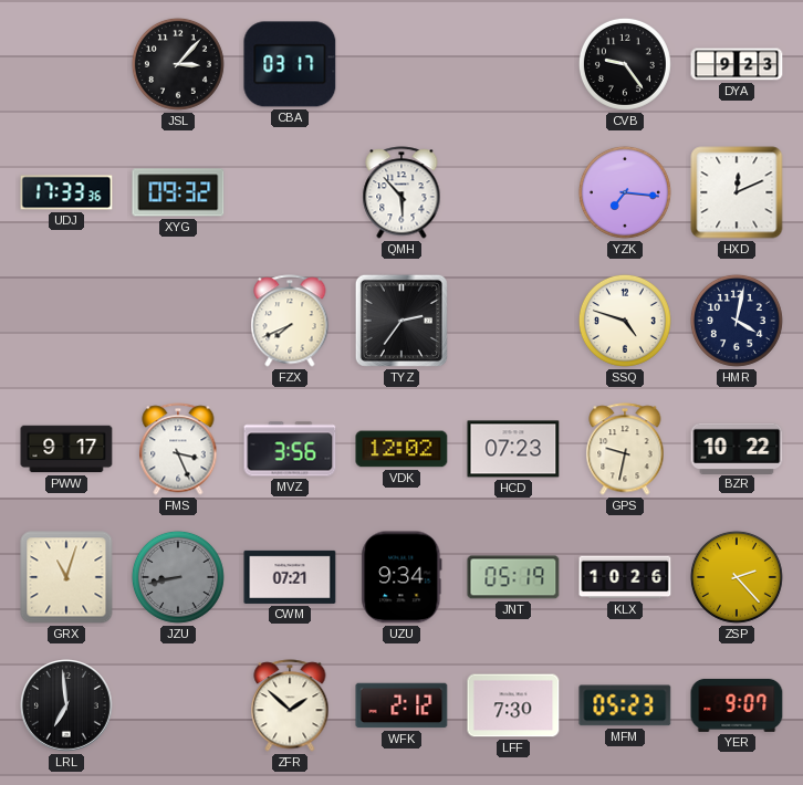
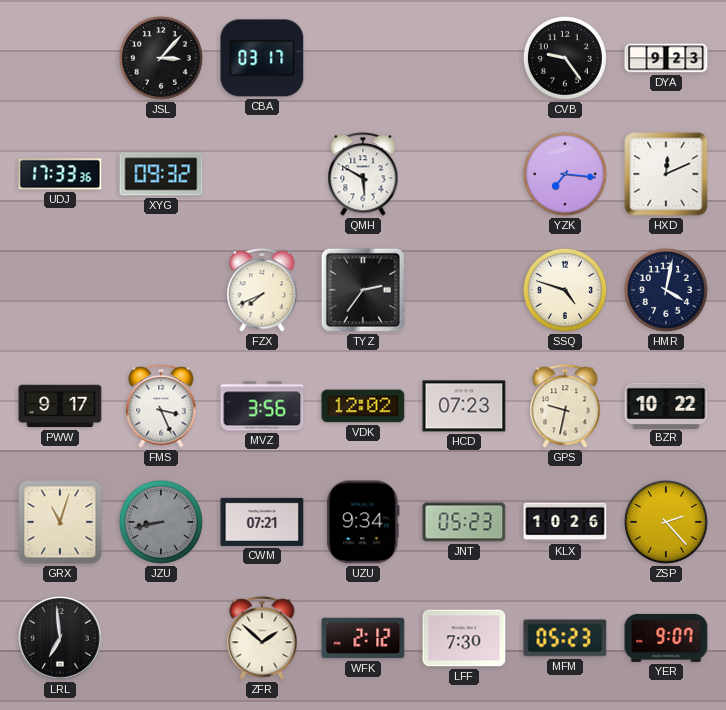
QMH: 5:53 -> 5:50
JNT: 05:19 -> 05:23
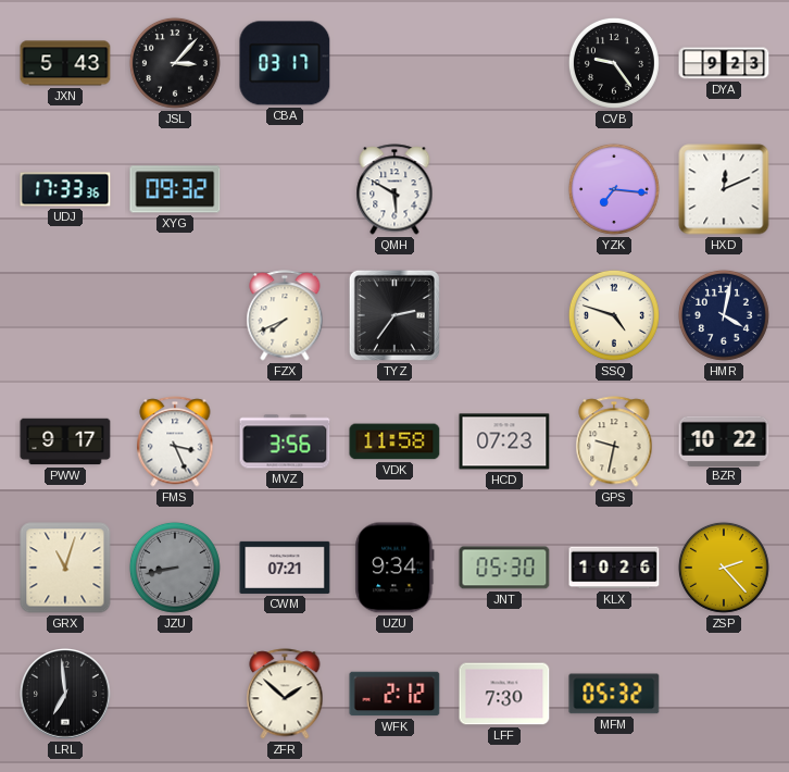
JXN: none -> 5:43
VDK: 12:02 -> 11:58
JNT: 05:23 -> 05:30
MFM: 05:23 -> 05:32
YER: 9:07 -> none
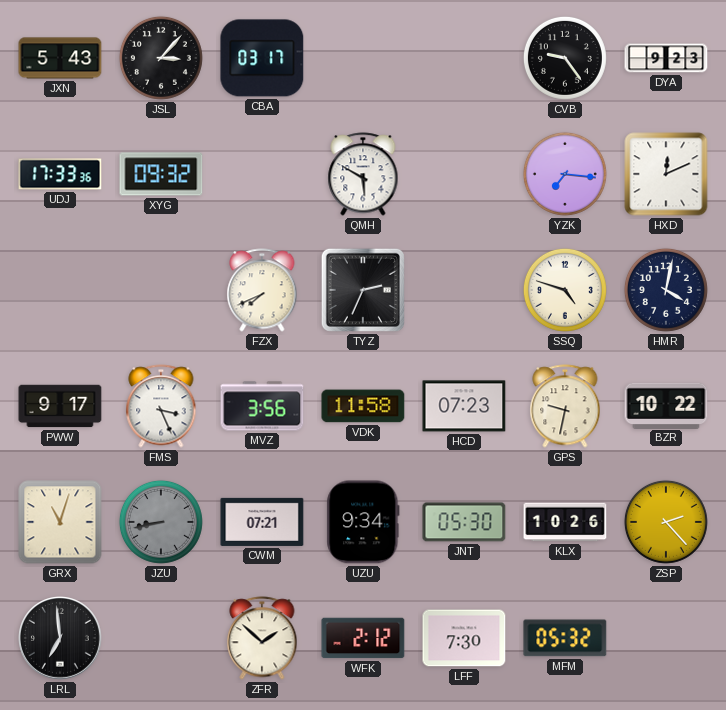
TYZ: 2:36 -> 2:34
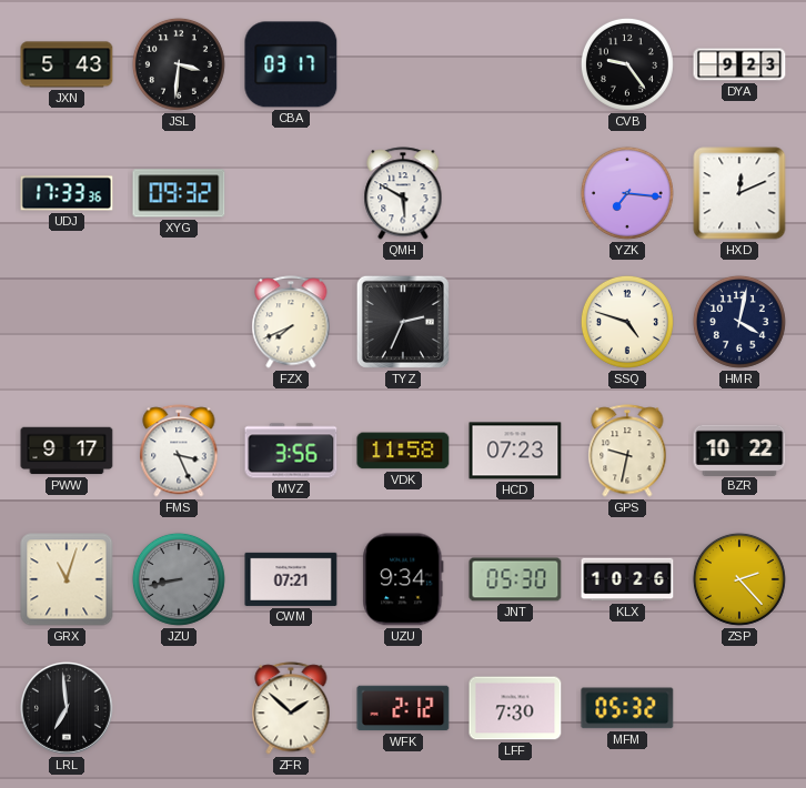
JSL: 3:07 -> 3:31
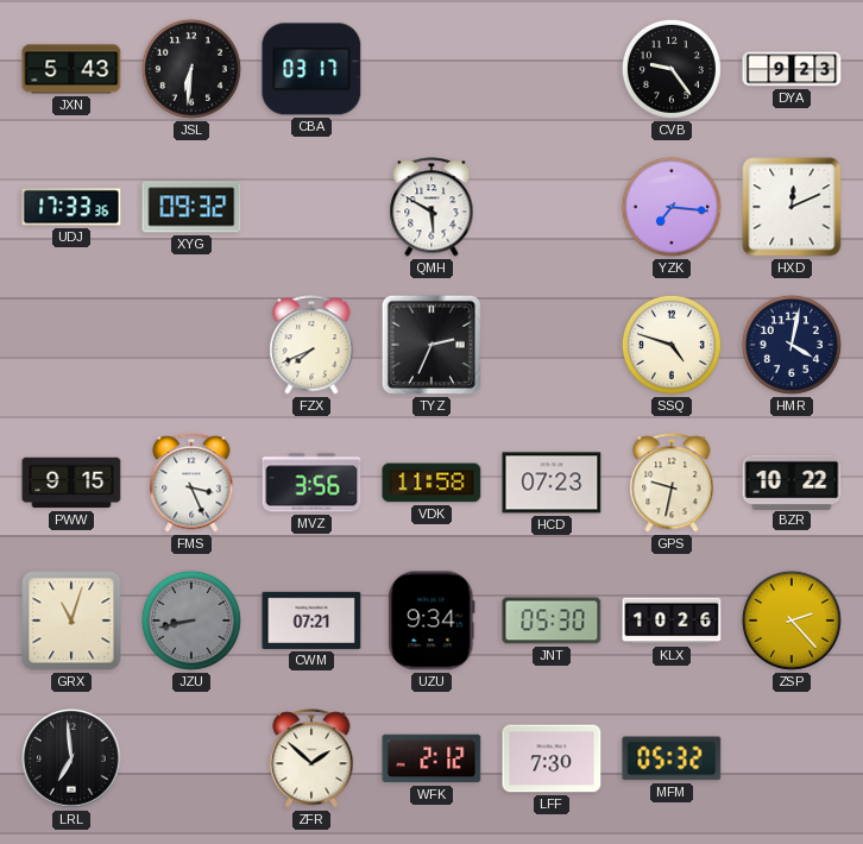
JSL: 3:31 -> 6:31
PWW: 9:17 -> 9:15
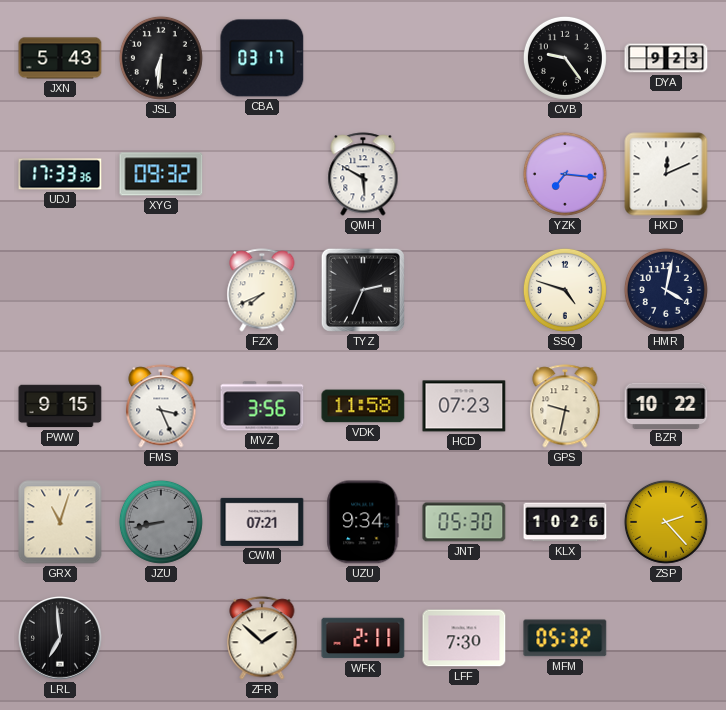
WFK: 2:12 -> 2:11
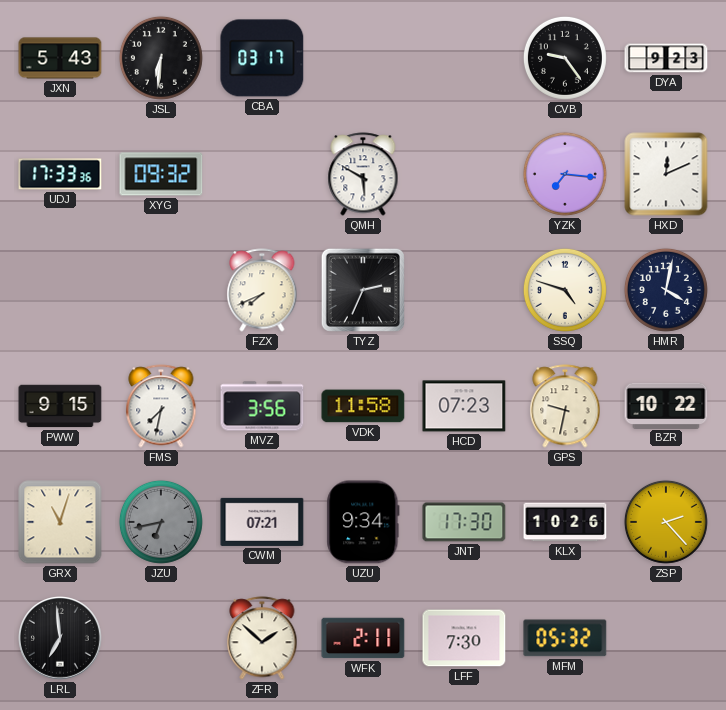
FMS: 3:26 -> 7:32
JZU: 8:43 -> 6:43
JNT: 05:30 -> 17:30
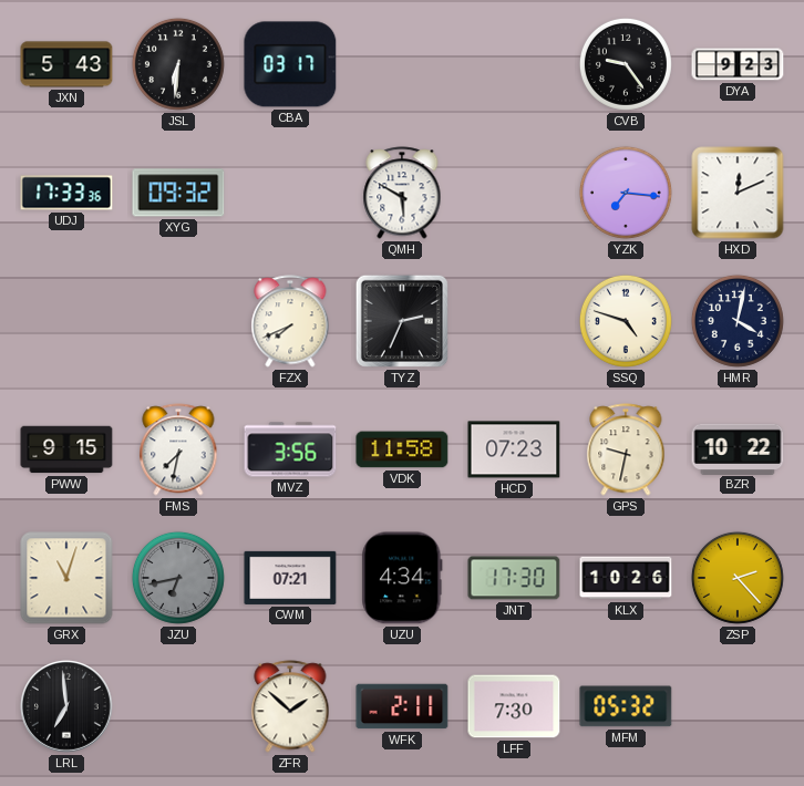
UZU: 9:34 -> 4:34
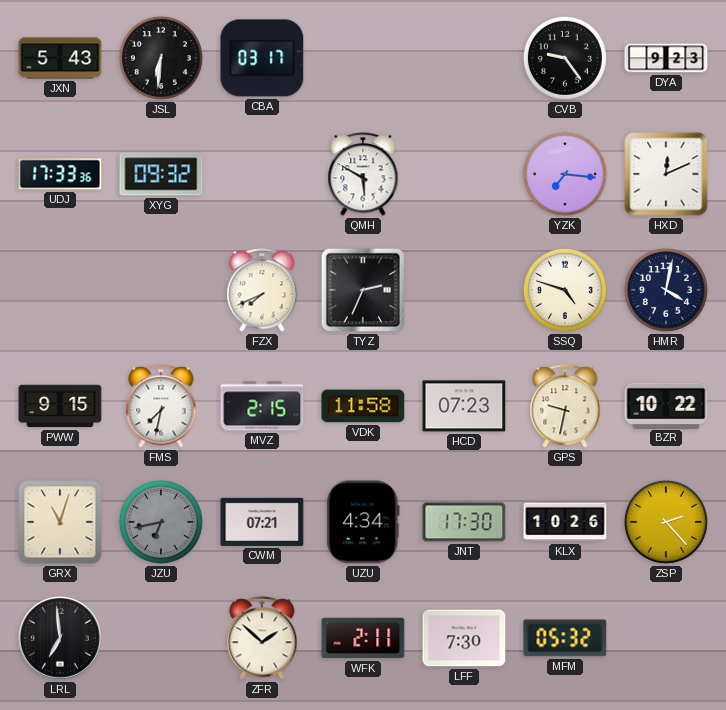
MVZ: 3:56 -> 2:15
